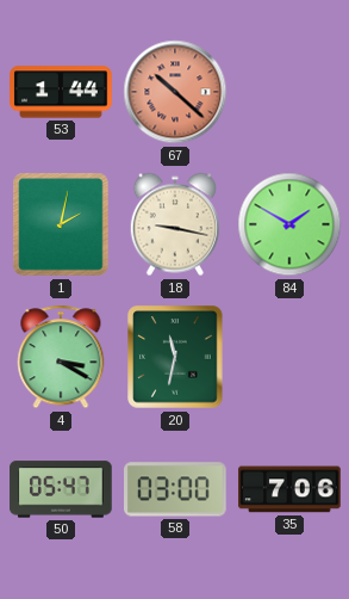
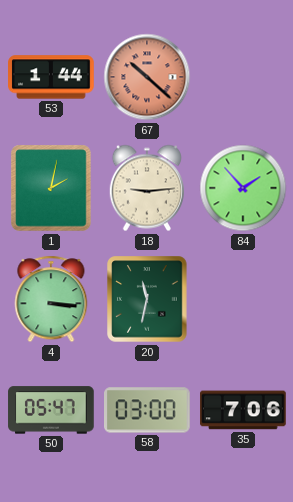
18: 9:17 -> 9:14
84: 1:50 -> 1:53
4: 3:20 -> 3:16
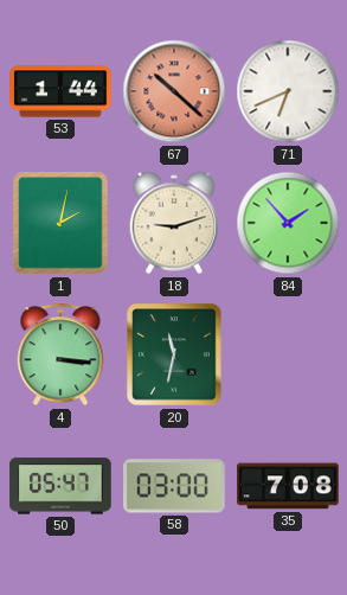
71: none -> 6:41
18: 9:14 -> 9:12
35: 7:06 -> 7:08
